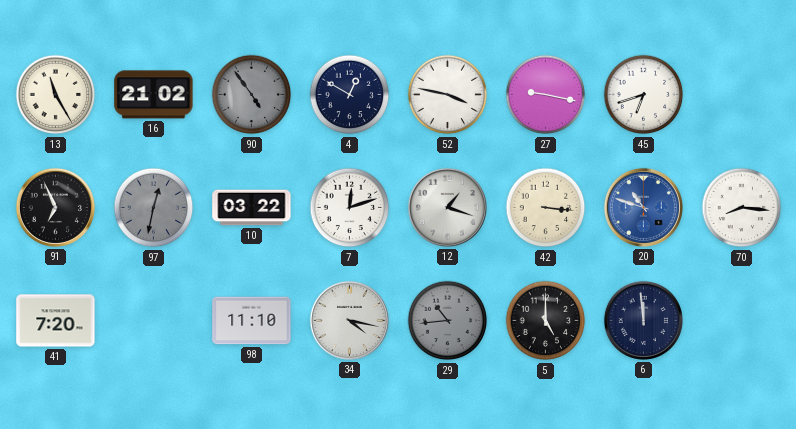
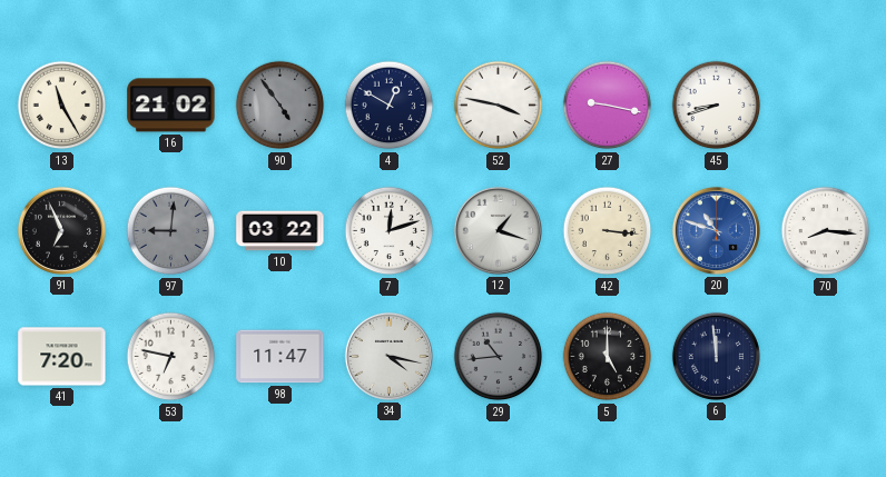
45: 6:42 -> 8:42
97: 12:32 -> 9:01
53: none -> 6:47
98: 11:10 -> 11:47
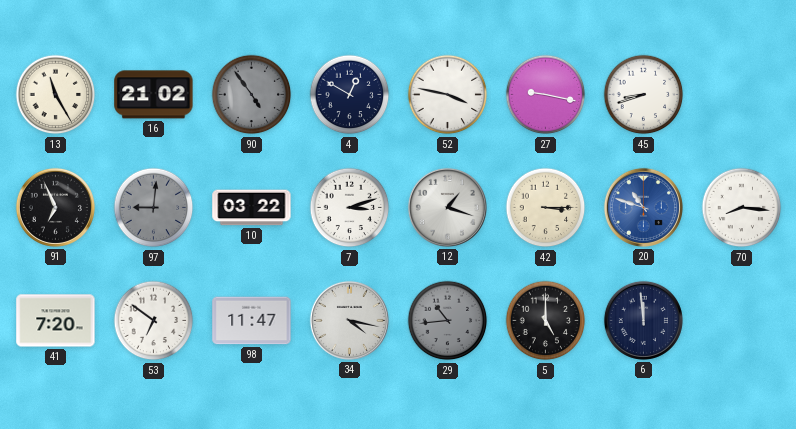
7: 12:12 -> 3:12
42: 3:16 -> 3:15
53: 6:47 -> 6:51
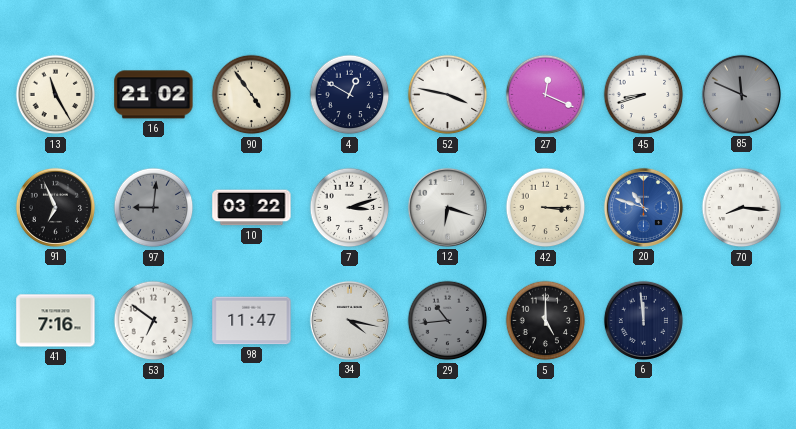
90 dial: grey -> cream
27: 9:17 -> 12:19
85: none -> 11:49
12: 1:18 -> 6:18
41: 7:20 -> 7:16
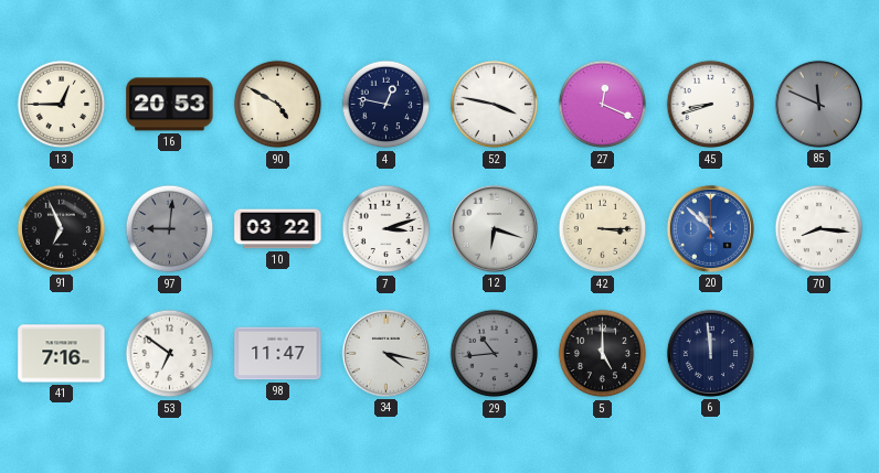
13: 11:25 -> 12:45
16: 21:02 -> 20:53
90: 4:54 -> 4:50
4: 12:50 -> 12:47
20: 10:48 -> 10:52
